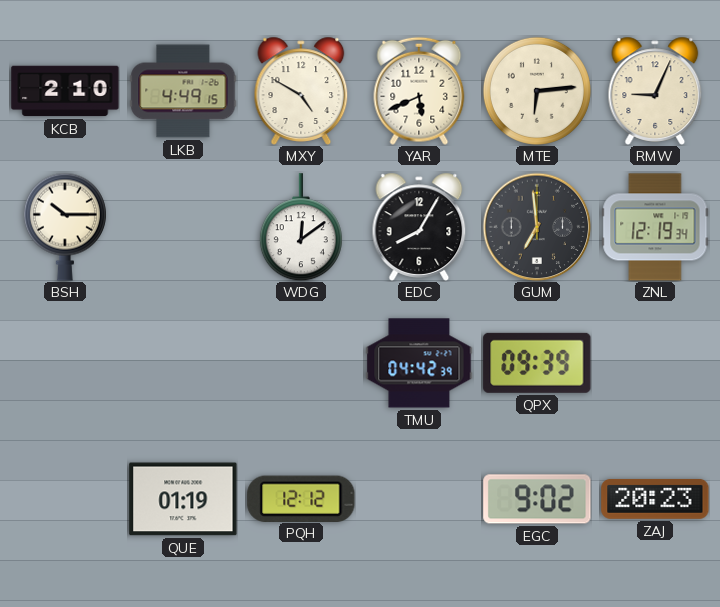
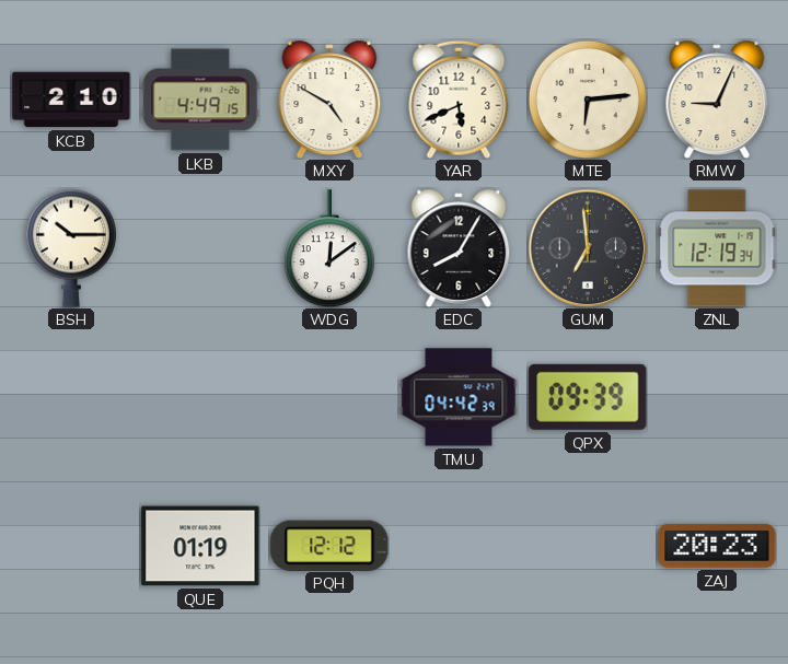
EGC: 9:02 -> none
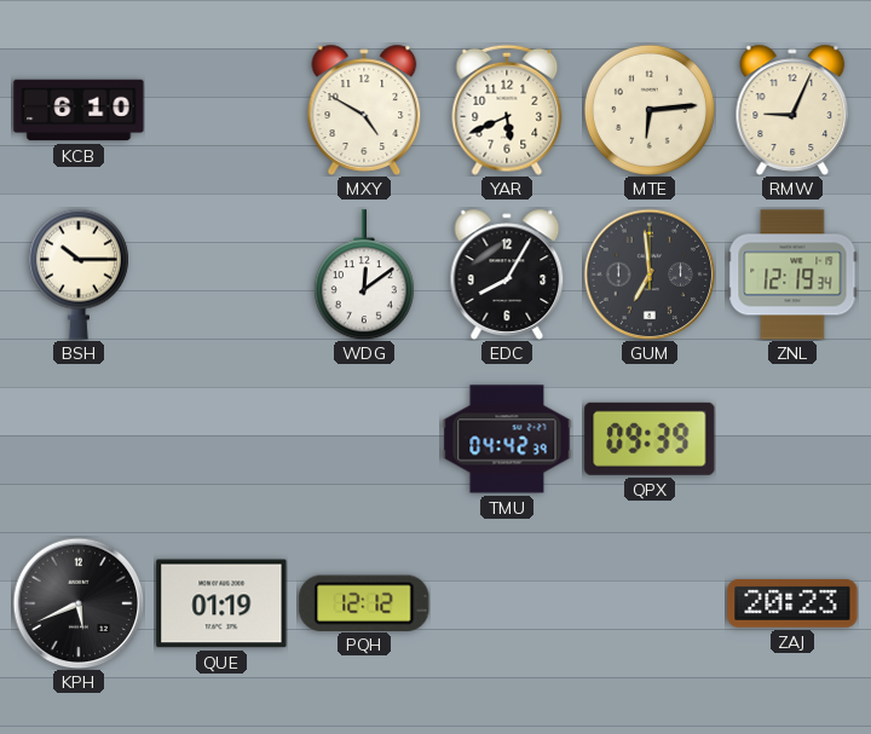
KCB: 2:10 -> 6:10
LKB: 4:49 -> none
KPH: none -> 5:41
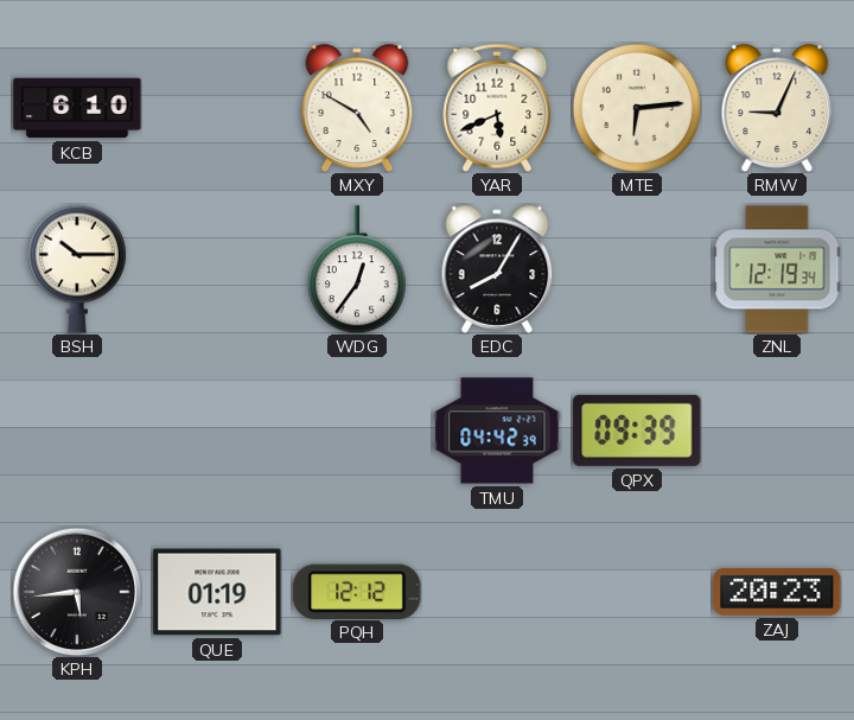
WDG: 12:09 -> 12:36
GUM: 6:59 -> none
KPH: 5:41 -> 5:44
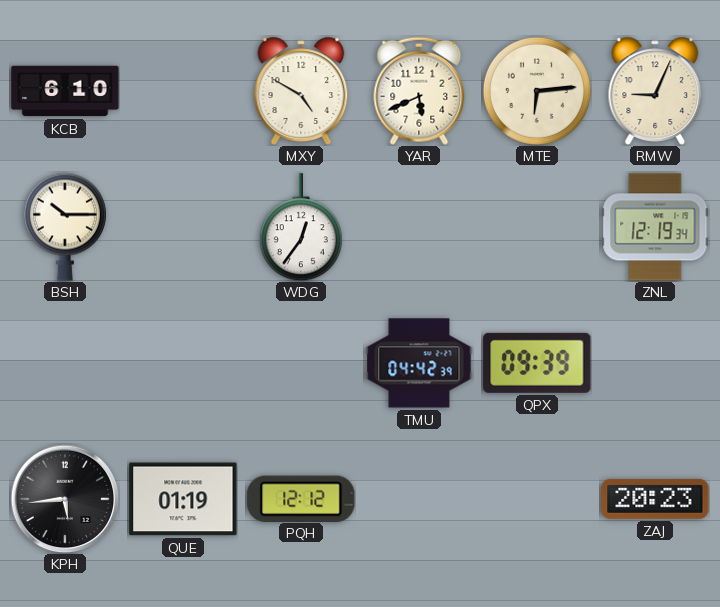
EDC: 8:05 -> none
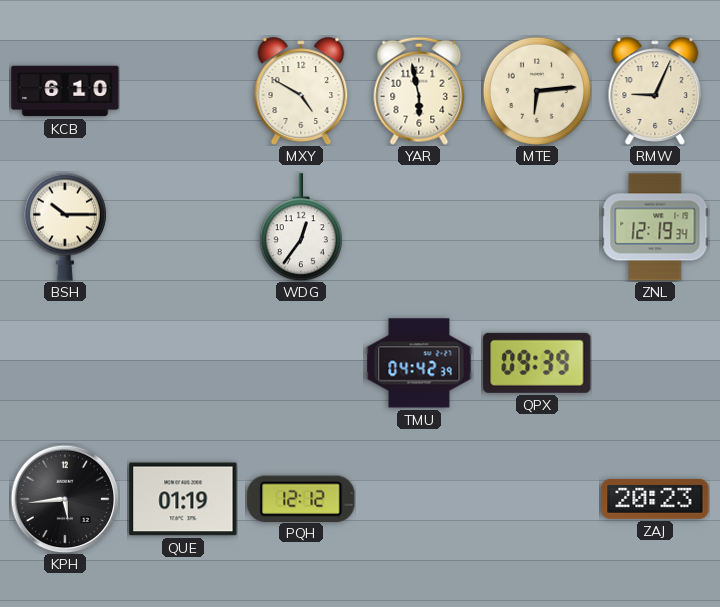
YAR: 5:41 -> 5:58
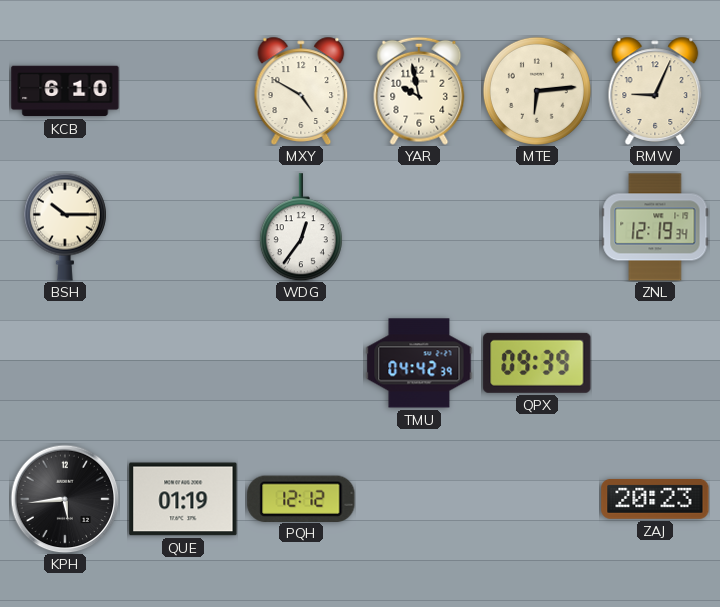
YAR: 5:58 -> 9:58
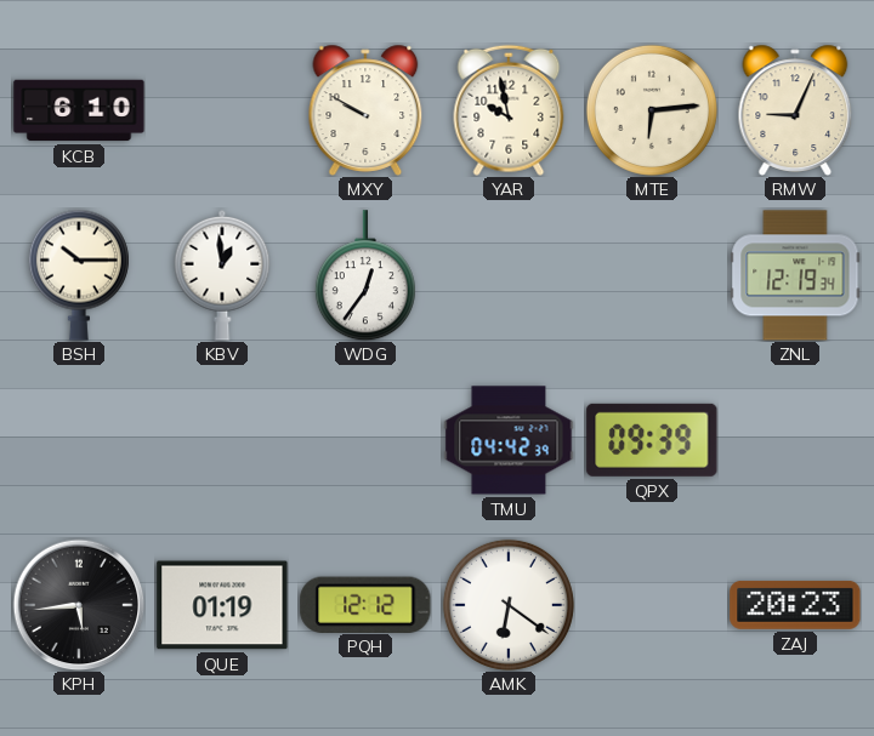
MXY: 4:50 -> 9:50
KBV: none -> 12:59
AMK: none -> 6:21
